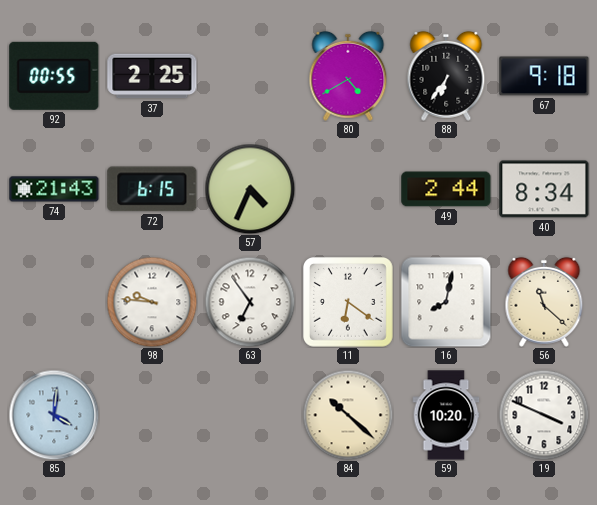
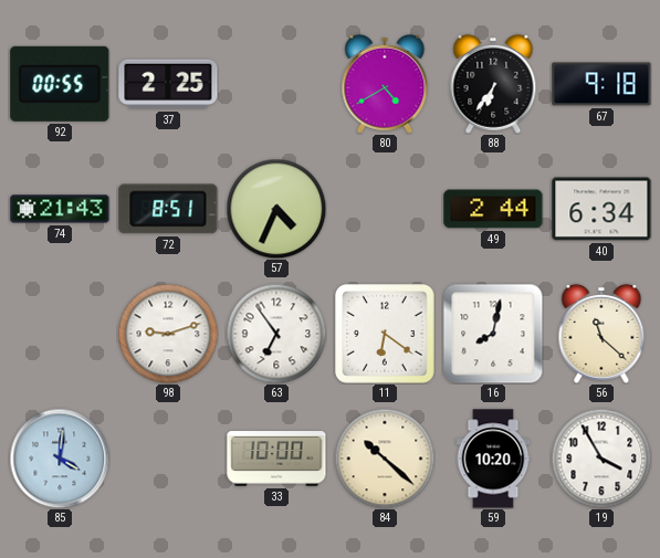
72: 6:15 -> 8:51
40: 8:34 -> 6:34
98: 9:46 -> 9:12
33: none -> 10:00
19: 3:49 -> 3:55
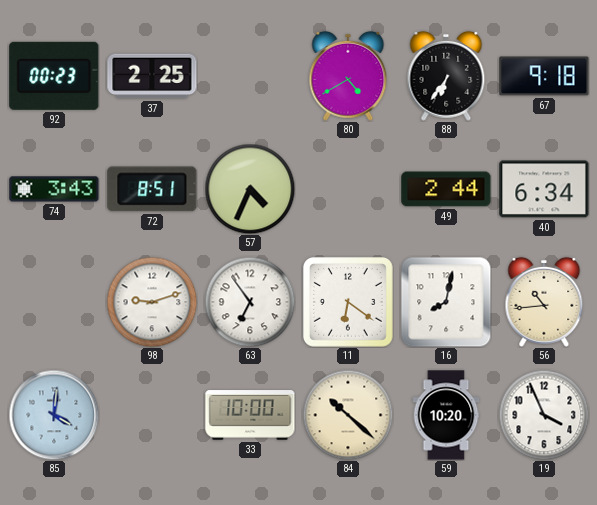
92: 00:55 -> 00:23
74: 21:43 -> 3:43
56: 11:22 -> 10:44
19: 3:55 -> 3:56
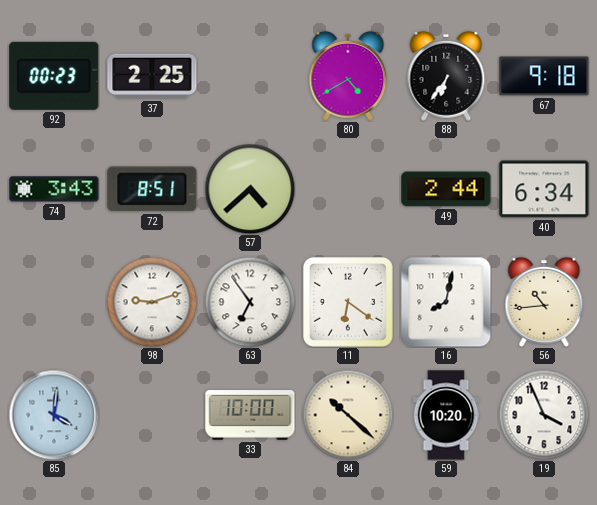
57: 4:34 -> 4:38
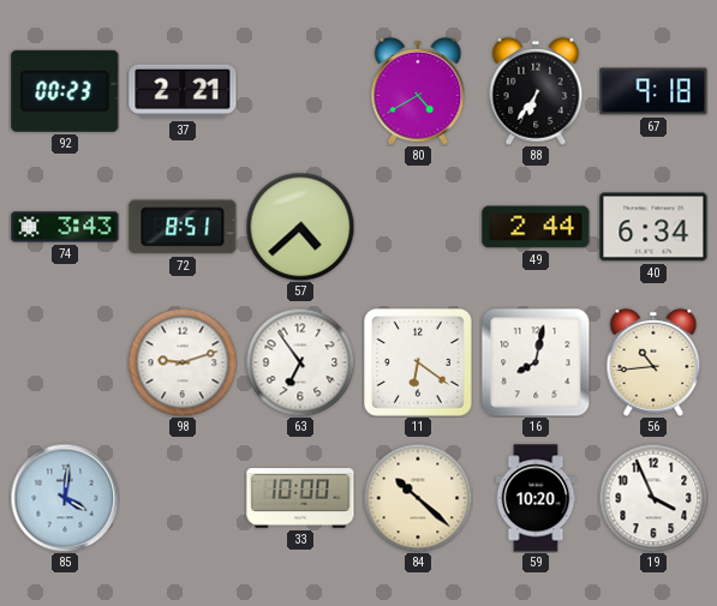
37: 2:25 -> 2:21
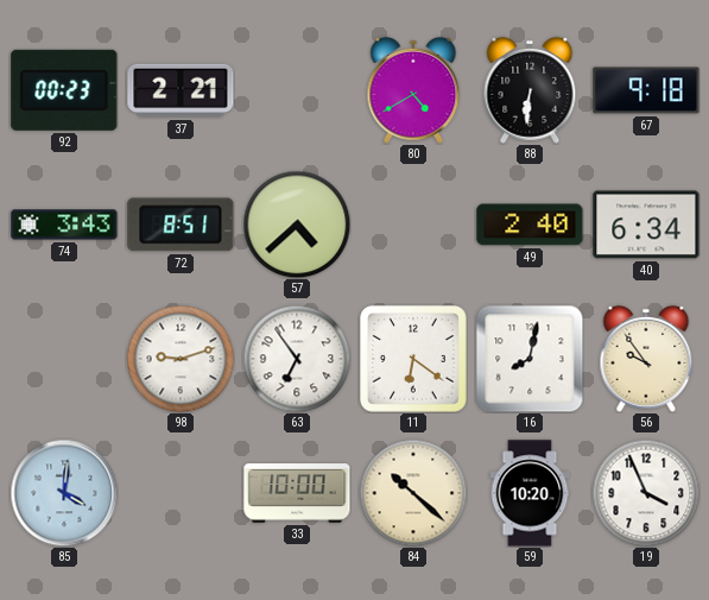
88: 6:36 -> 6:31
49: 2:44 -> 2:40
56: 10:44 -> 9:54
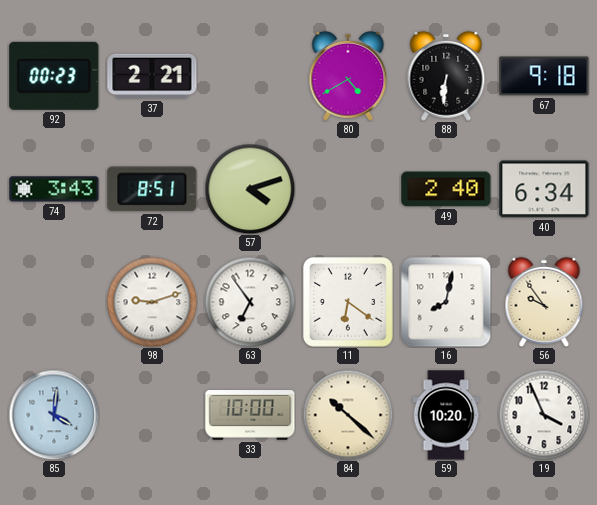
57: 4:38 -> 4:12
